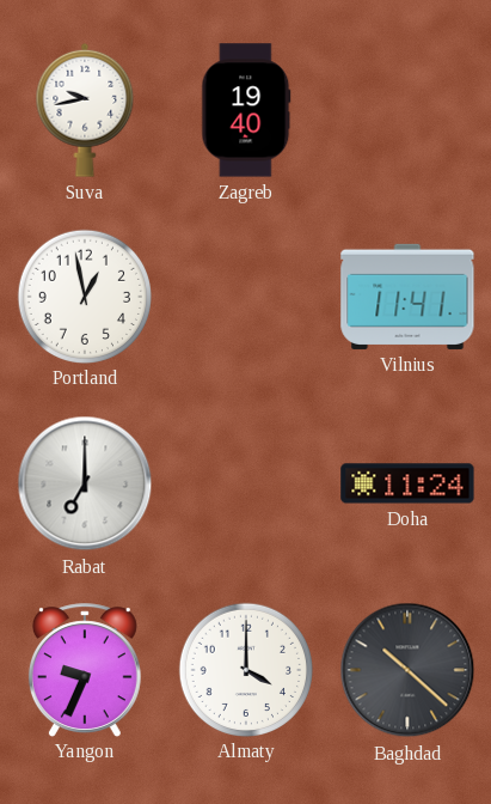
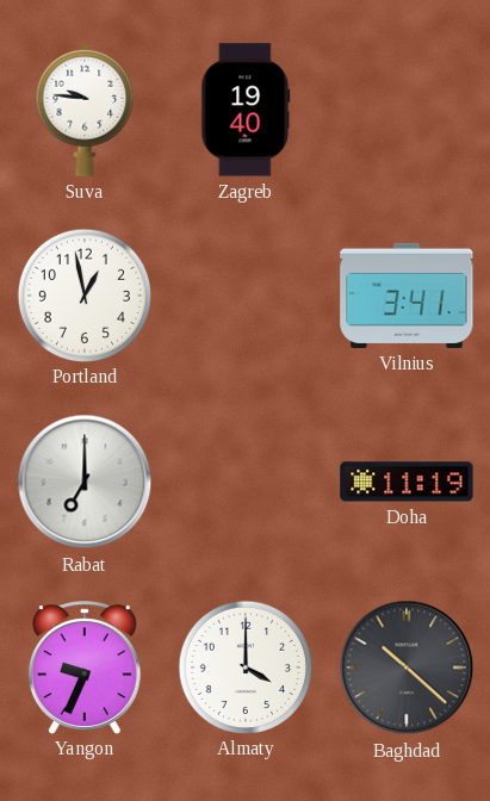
Suva: 9:43 -> 9:46
Vilnius: 11:41 -> 3:41
Doha: 11:24 -> 11:19
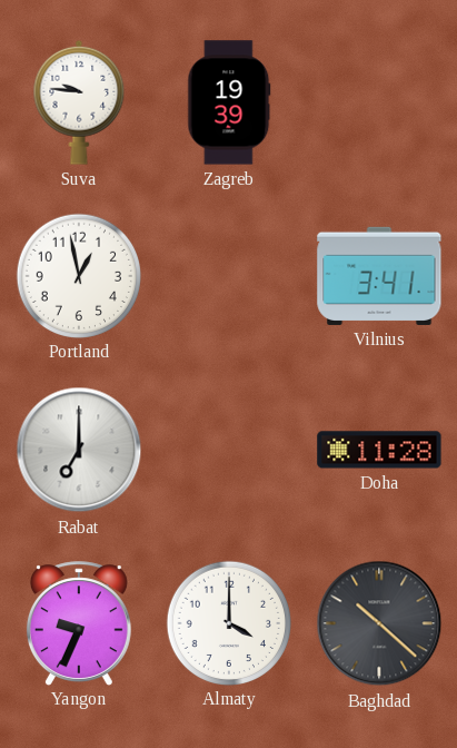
Zagreb: 19:40 -> 19:39
Doha: 11:19 -> 11:28
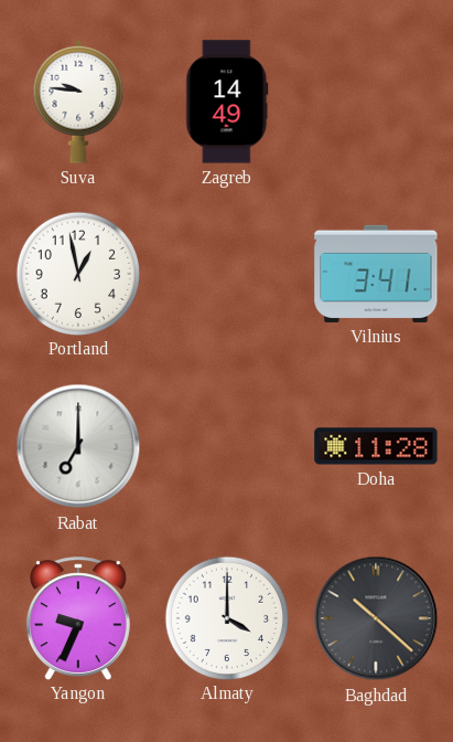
Zagreb: 19:39 -> 14:49
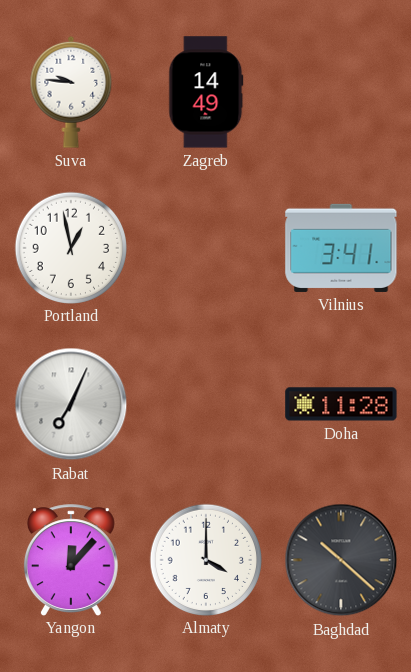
Rabat: 7:00 -> 7:04
Yangon: 9:34 -> 12:07
